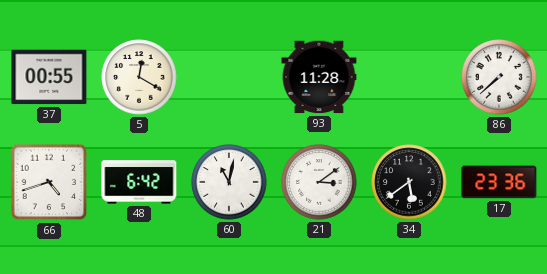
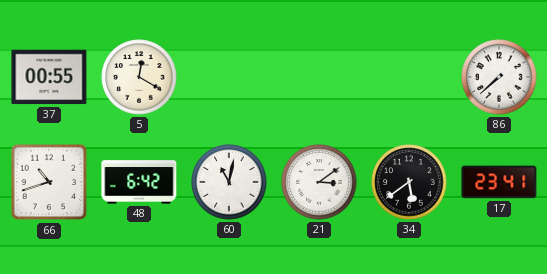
93: 11:28 -> none
66: 4:42 -> 10:42
17: 23:36 -> 23:41
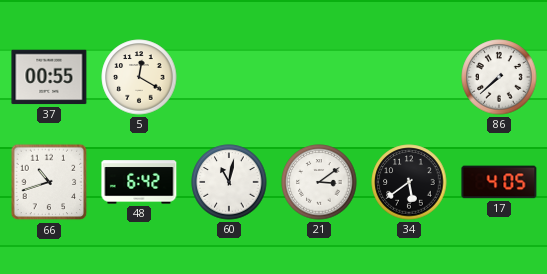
17: 23:41 -> 4:05
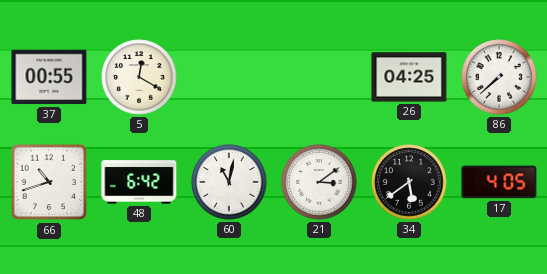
26: none -> 04:25
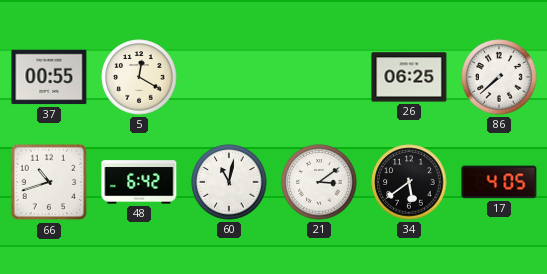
26: 04:25 -> 06:25
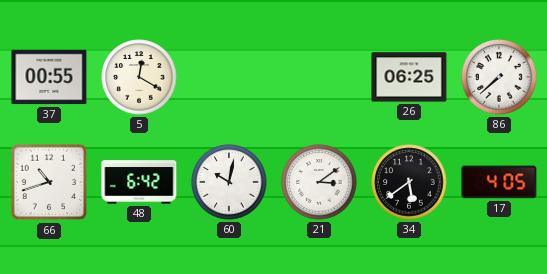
60: 11:02 -> 10:02
